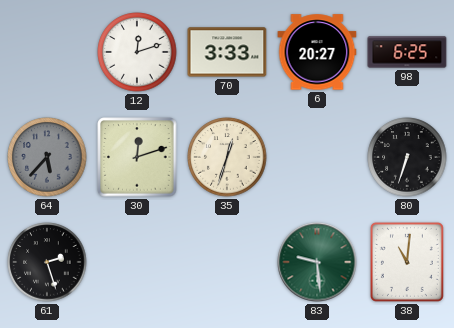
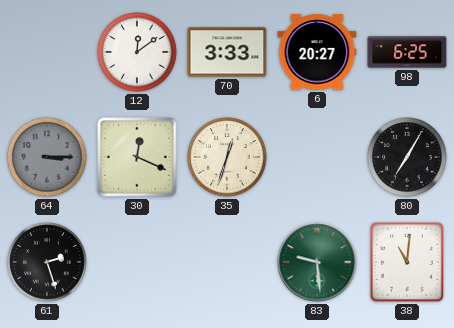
12: 12:12 -> 12:09
64: 5:37 -> 3:15
30: 12:12 -> 12:19
80: 6:33 -> 7:05
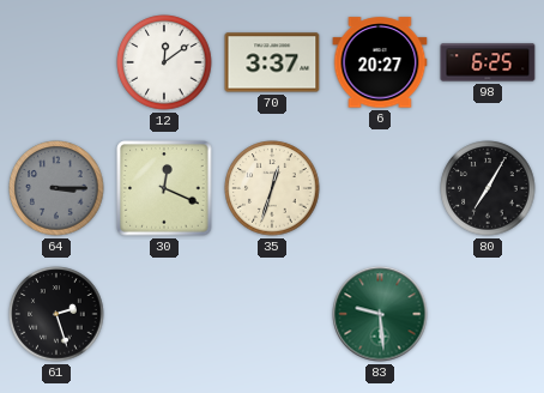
70: 3:33 -> 3:37
38: 11:01 -> none
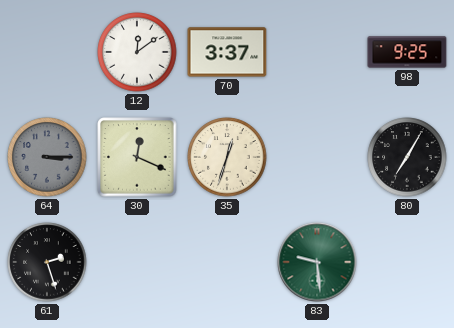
6: 20:27 -> none
98: 6:25 -> 9:25
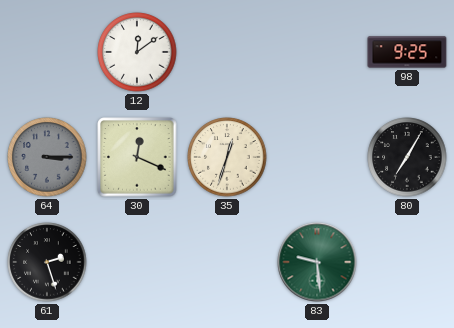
70: 3:37 -> none
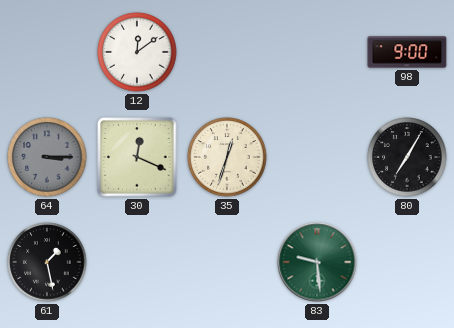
98: 9:25 -> 9:00
61: 2:27 -> 1:28
